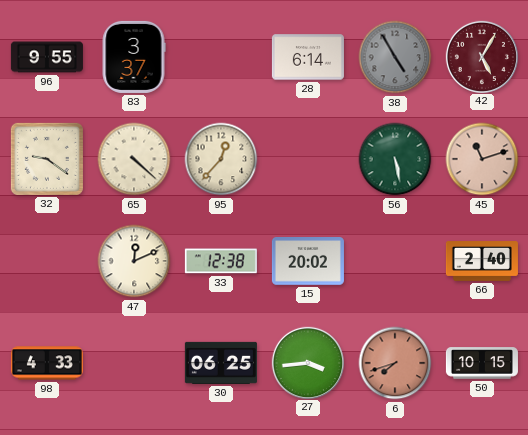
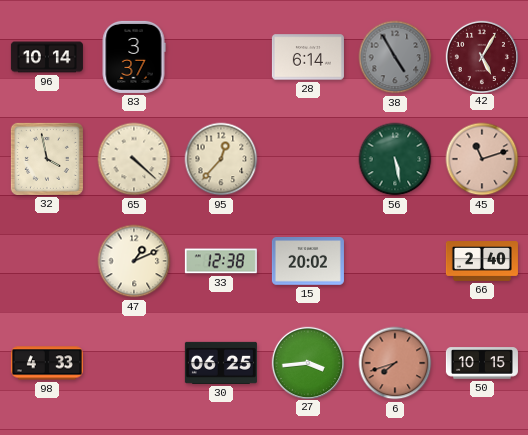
96: 9:55 -> 10:14
32: 9:21 -> 3:58
47: 12:11 -> 1:11
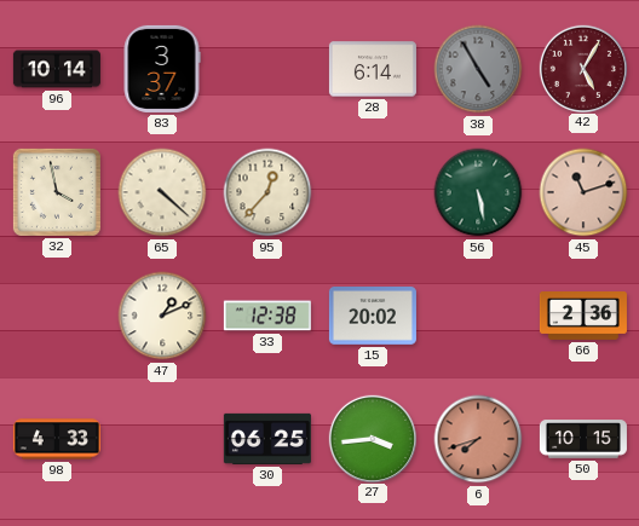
66: 2:40 -> 2:36
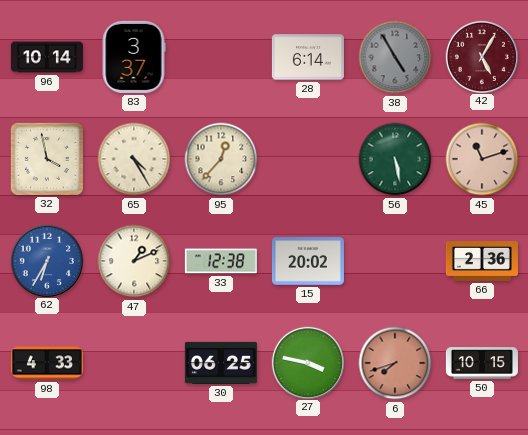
65: 4:22 -> 4:25
62: none -> 6:35
27: 3:44 -> 3:47
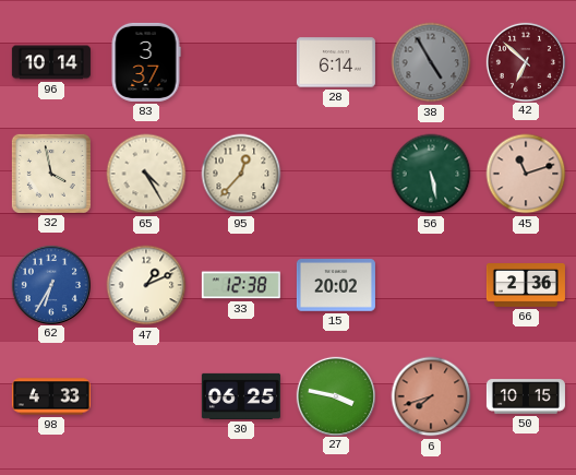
42: 5:05 -> 6:52
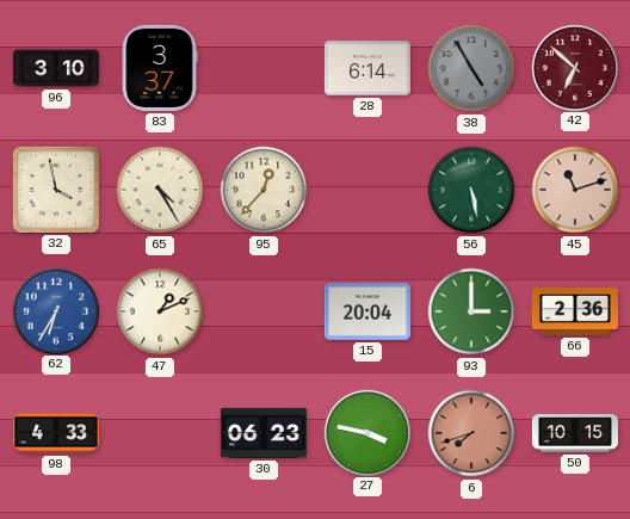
96: 10:14 -> 3:10
33: 12:38 -> none
15: 20:02 -> 20:04
93: none -> 3:00
30: 06:25 -> 06:23
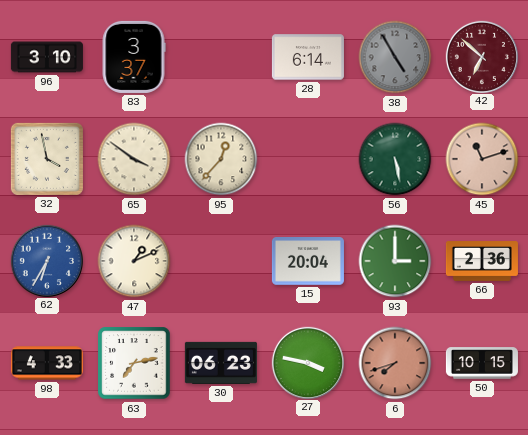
65: 4:25 -> 3:51
63: none -> 7:13
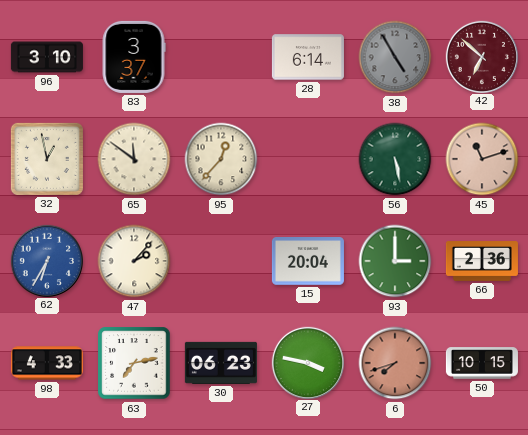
32: 3:58 -> 12:58
65: 3:51 -> 11:51
47: 1:11 -> 2:07
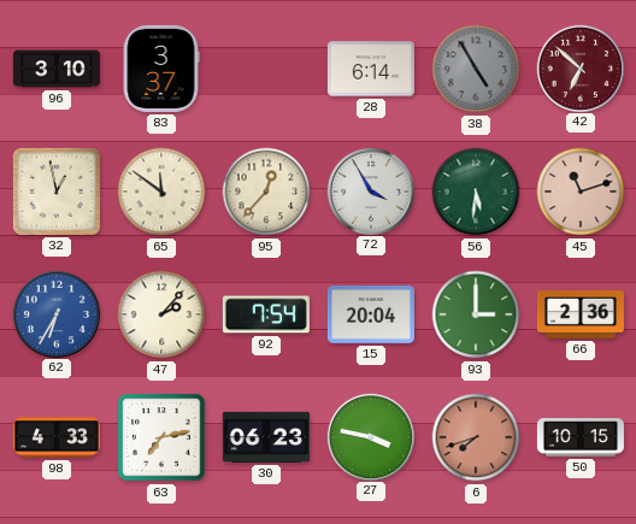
72: none -> 3:55
56: 5:28 -> 5:31
92: none -> 7:54
